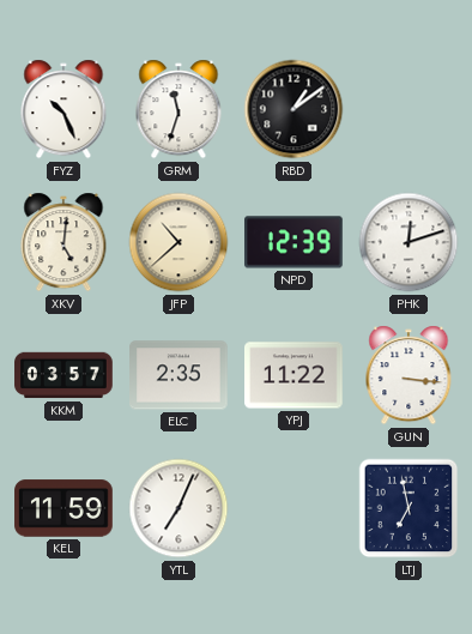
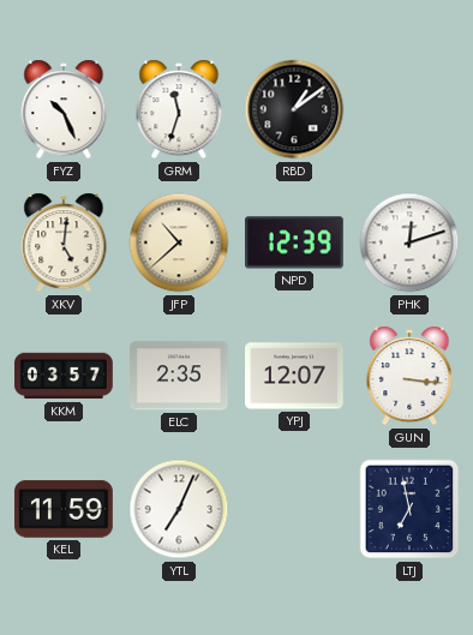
YPJ: 11:22 -> 12:07
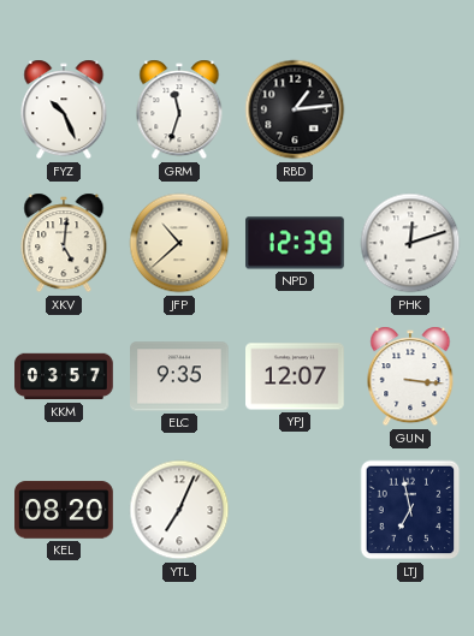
RBD: 1:09 -> 1:14
ELC: 2:35 -> 9:35
KEL: 11:59 -> 08:20
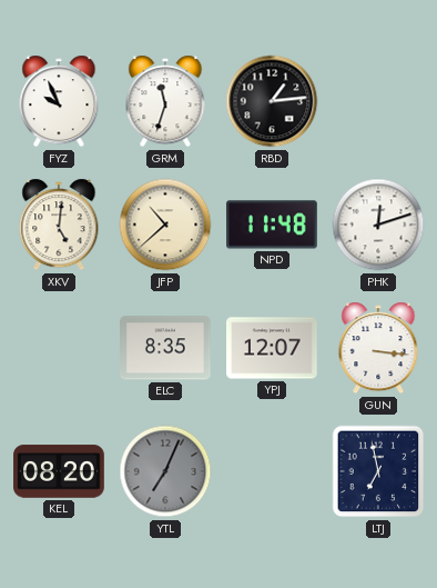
FYZ: 10:26 -> 9:56
NPD: 12:39 -> 11:48
KKM: 03:57 -> none
ELC: 9:35 -> 8:35
YTL dial: white -> grey
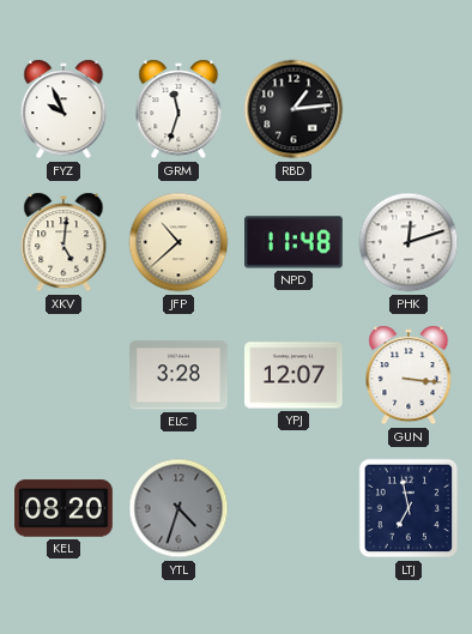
ELC: 8:35 -> 3:28
YTL: 7:04 -> 4:33
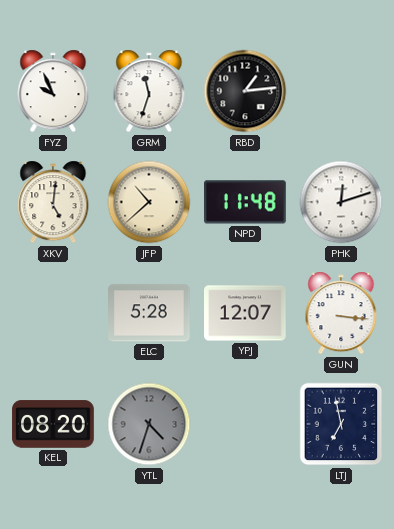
ELC: 3:28 -> 5:28
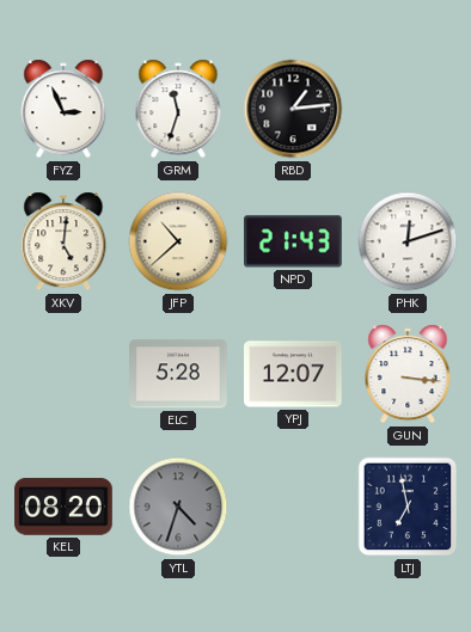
FYZ: 9:56 -> 2:56
NPD: 11:48 -> 21:43
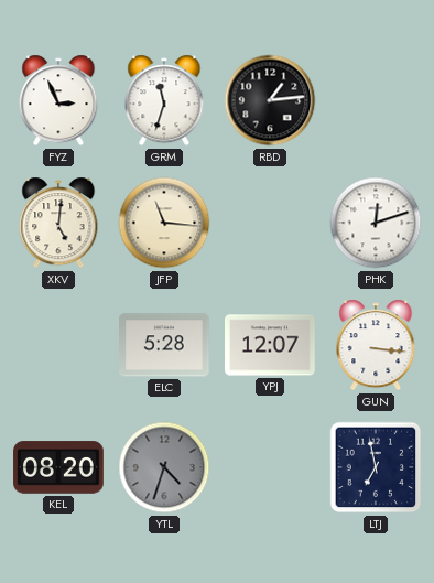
JFP: 10:38 -> 11:16
NPD: 21:43 -> none
